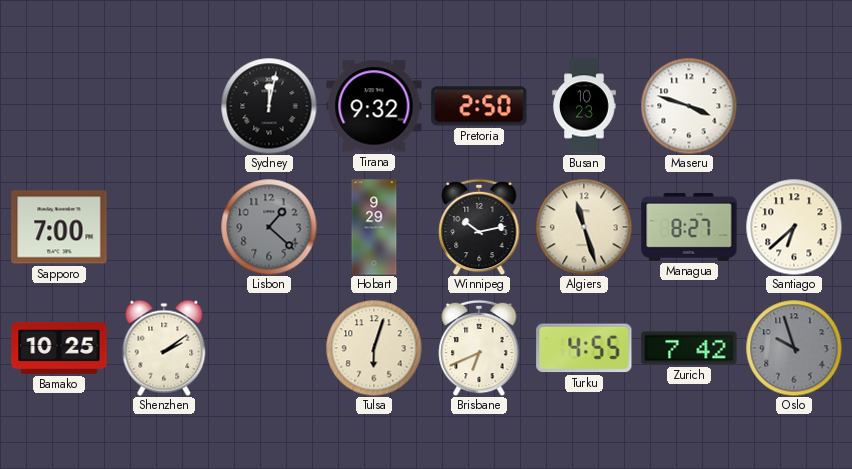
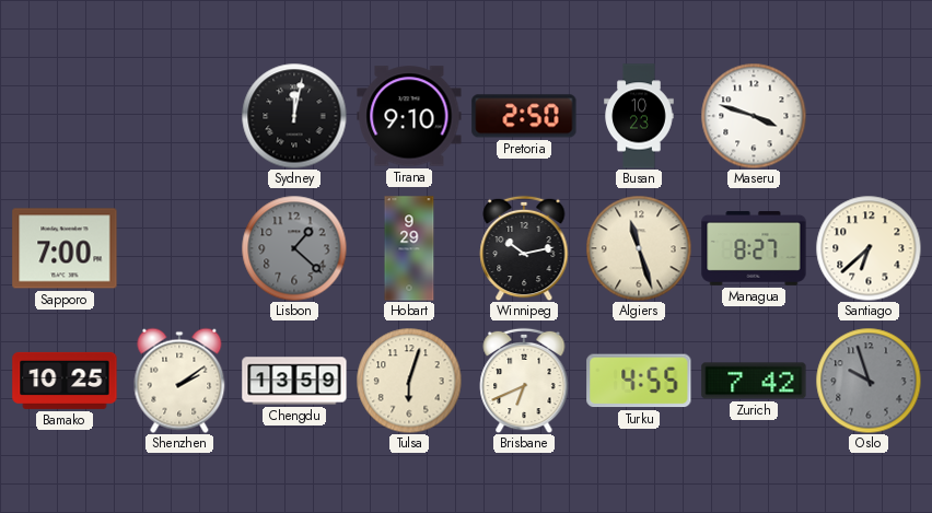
Tirana: 9:32 -> 9:10
Chengdu: none -> 13:59
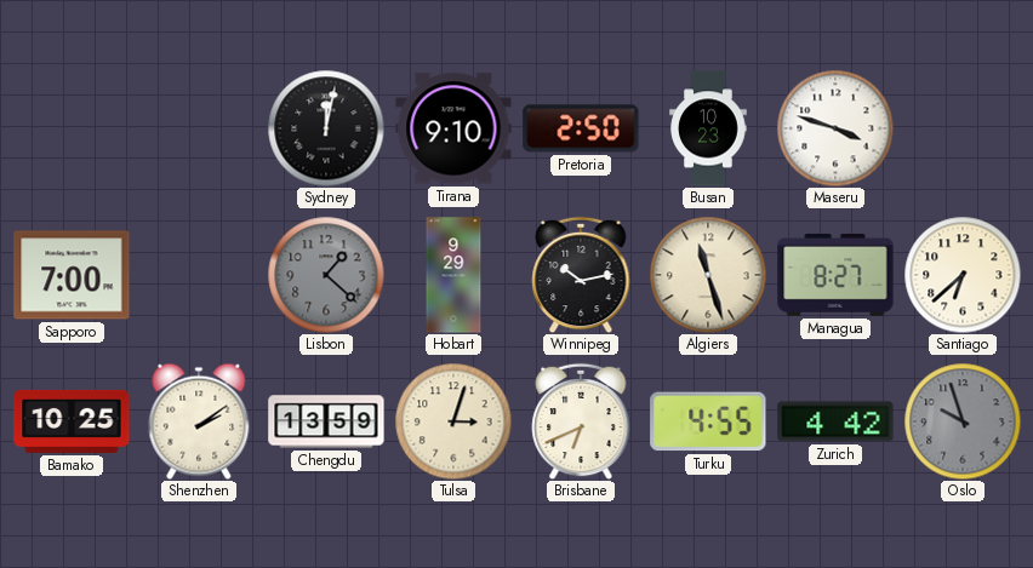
Tulsa: 6:03 -> 3:03
Zurich: 7:42 -> 4:42
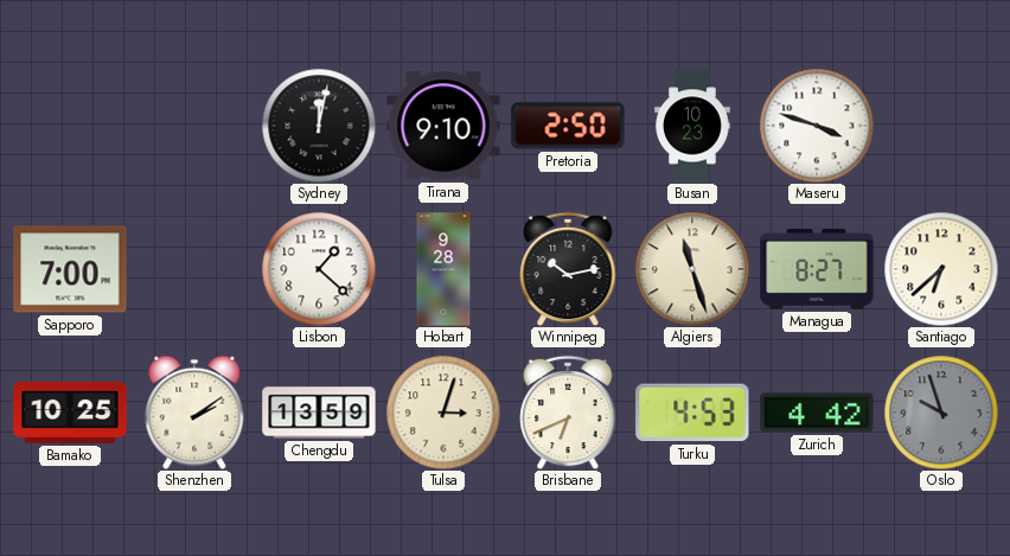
Lisbon dial: grey -> white
Hobart: 9:29 -> 9:28
Turku: 4:55 -> 4:53
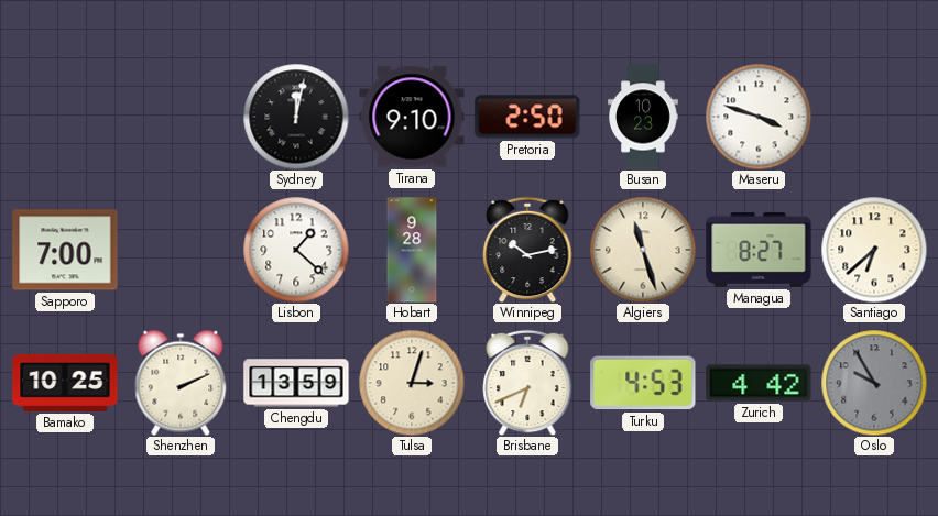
Shenzhen: 2:09 -> 2:11
Oslo: 9:57 -> 9:55
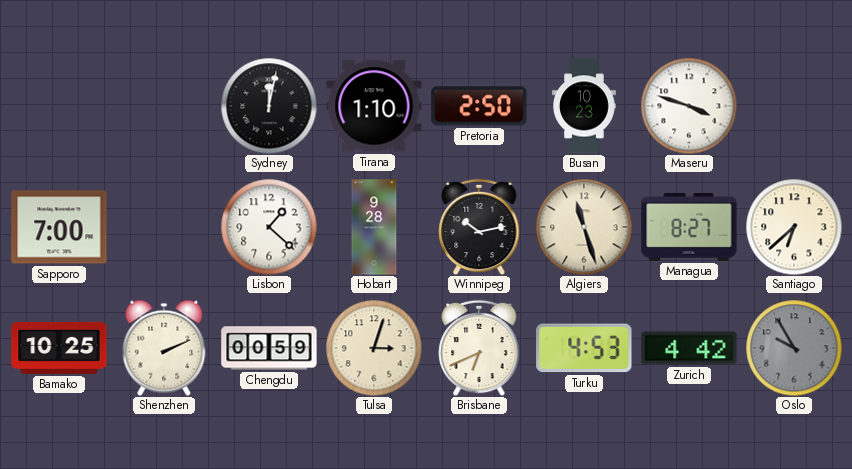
Tirana: 9:10 -> 1:10
Chengdu: 13:59 -> 00:59
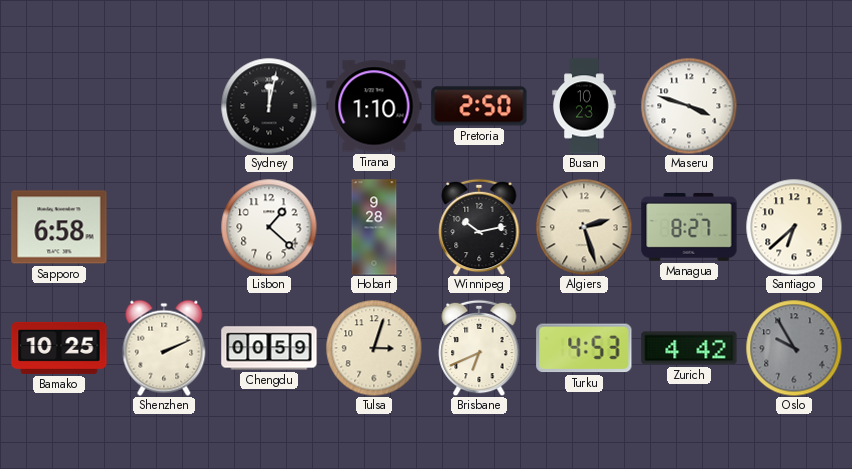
Sapporo: 7:00 -> 6:58
Algiers: 11:27 -> 2:27
